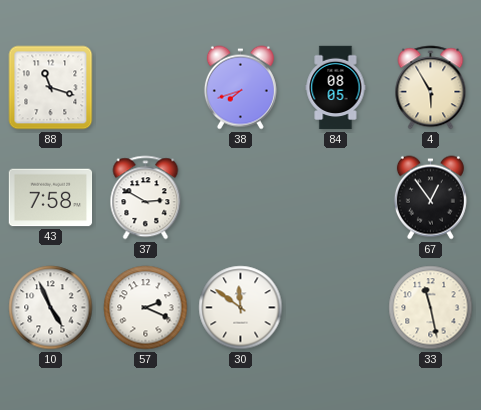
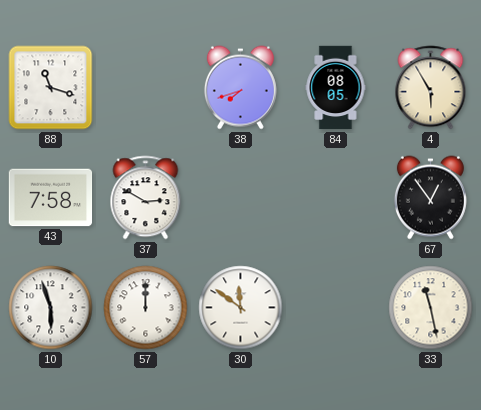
10: 4:56 -> 5:57
57: 2:19 -> 12:00
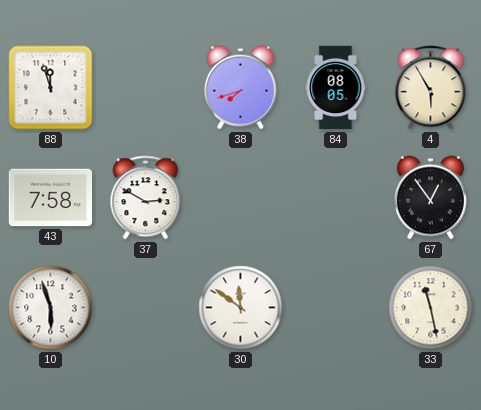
88: 11:18 -> 11:57
57: 12:00 -> none
